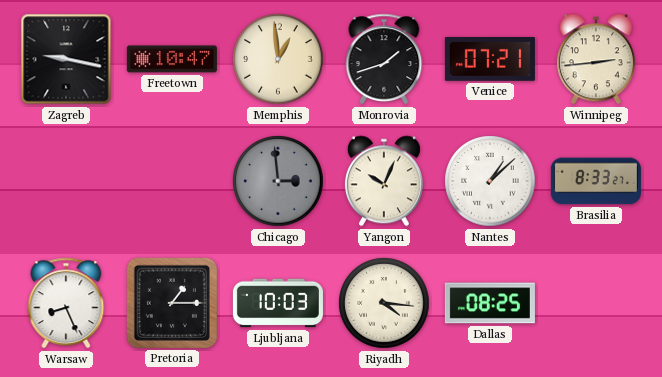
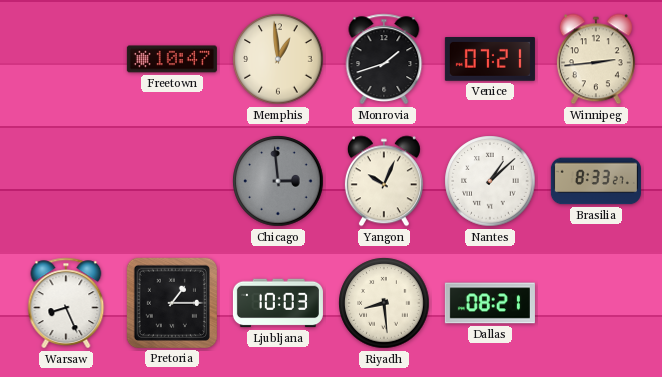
Zagreb: 9:17 -> none
Riyadh: 4:16 -> 8:29
Dallas: 08:25 -> 08:21
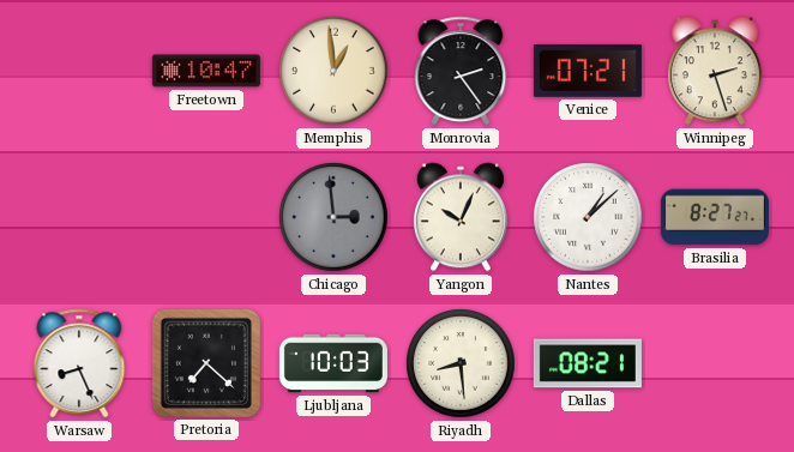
Monrovia: 1:42 -> 2:24
Winnipeg: 2:44 -> 2:27
Brasilia: 8:33 -> 8:27
Pretoria: 1:15 -> 7:22
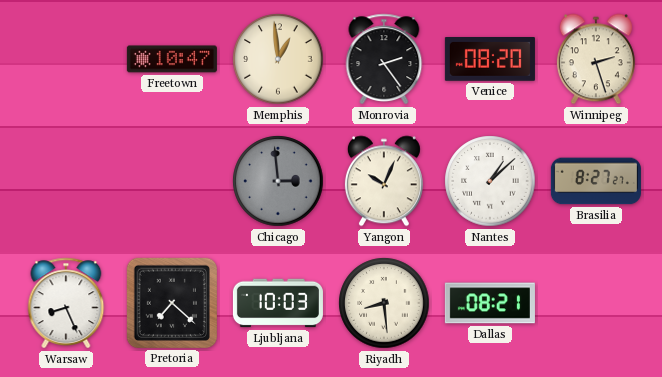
Venice: 07:21 -> 08:20
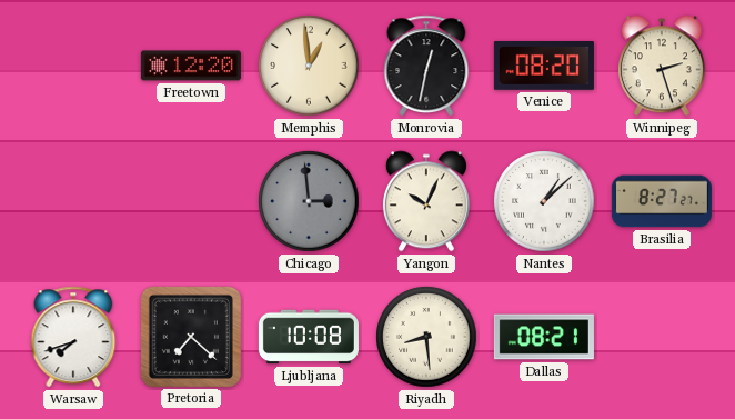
Freetown: 10:47 -> 12:20
Monrovia: 2:24 -> 12:32
Warsaw: 8:26 -> 7:42
Ljubljana: 10:03 -> 10:08
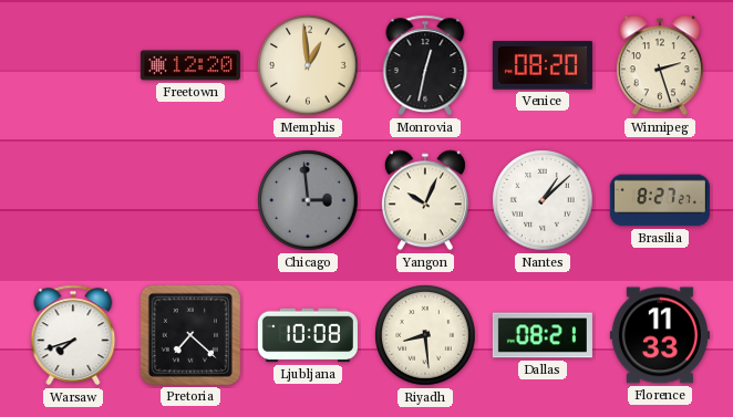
Florence: none -> 11:33
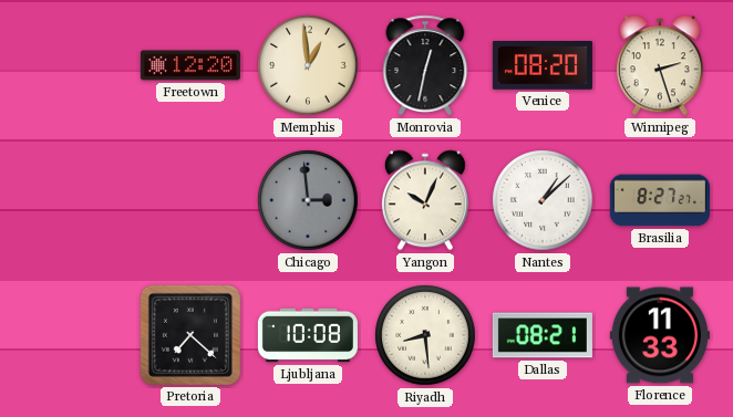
Warsaw: 7:42 -> none
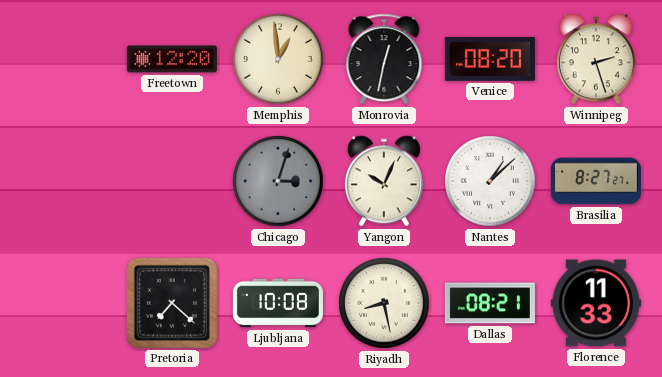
Chicago: 2:59 -> 3:03
Riyadh: 8:29 -> 8:28
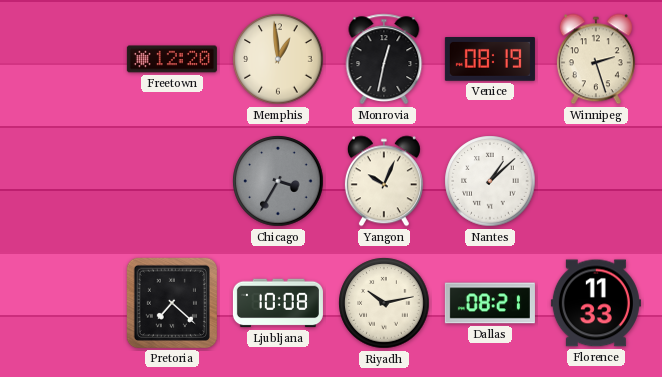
Venice: 08:20 -> 08:19
Chicago: 3:03 -> 3:35
Brasilia: 8:27 -> none
Riyadh: 8:28 -> 10:13
